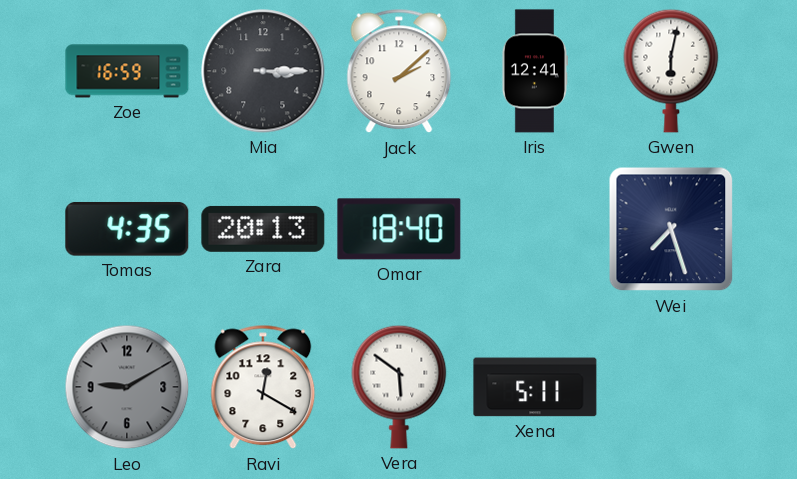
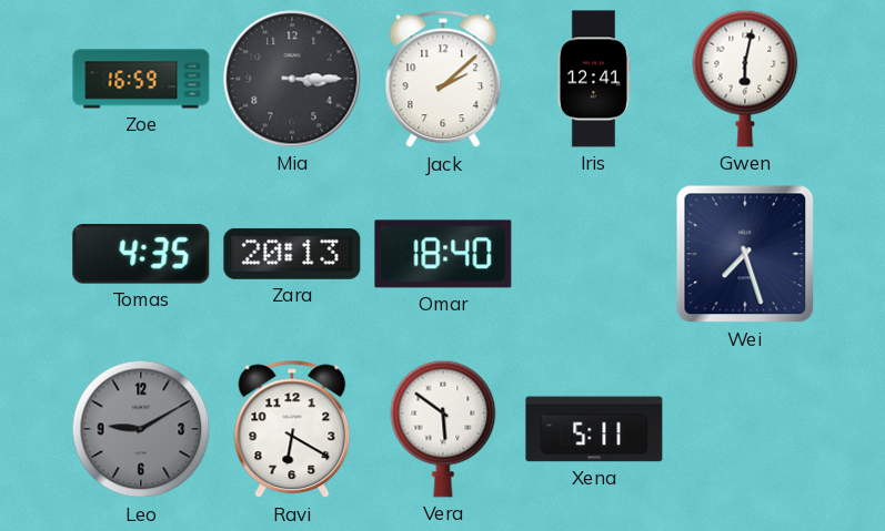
Ravi: 12:20 -> 6:20
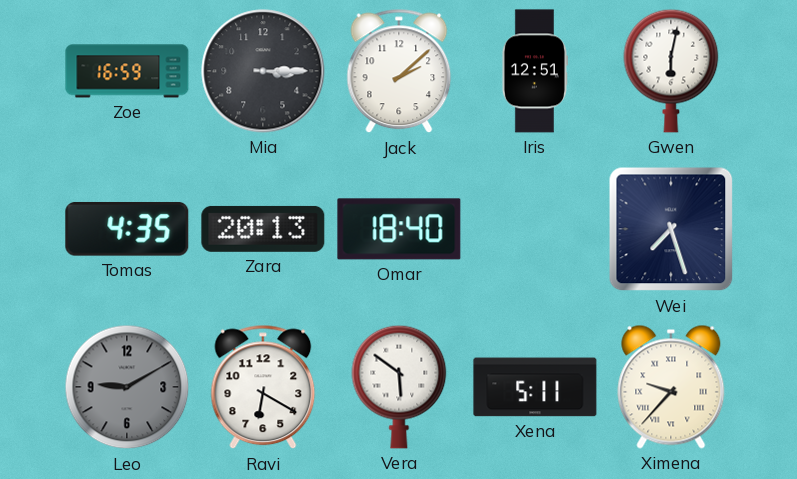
Iris: 12:41 -> 12:51
Ximena: none -> 9:37
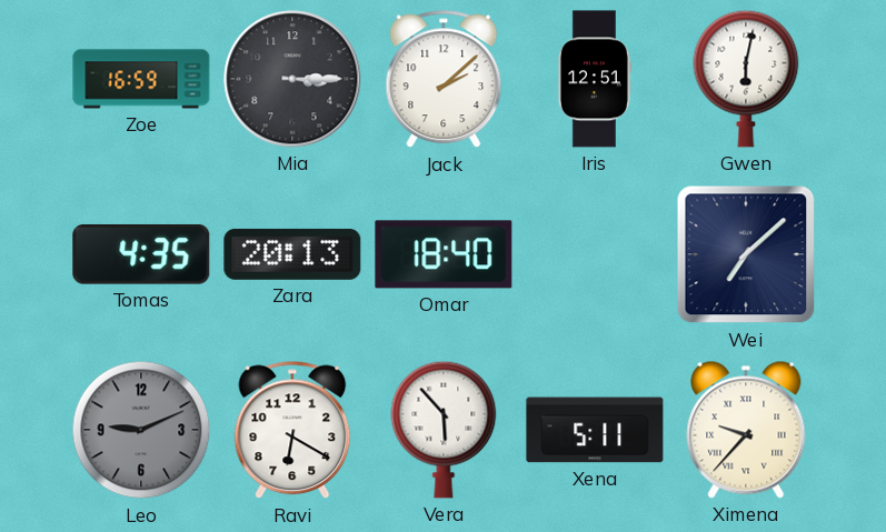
Wei: 7:27 -> 7:08
Leo: 9:10 -> 9:11
Vera: 5:51 -> 5:53
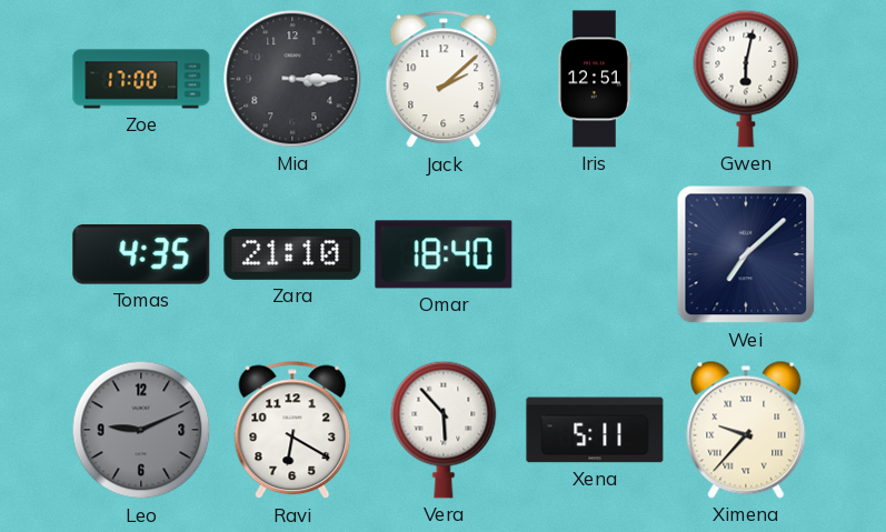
Zoe: 16:59 -> 17:00
Zara: 20:13 -> 21:10
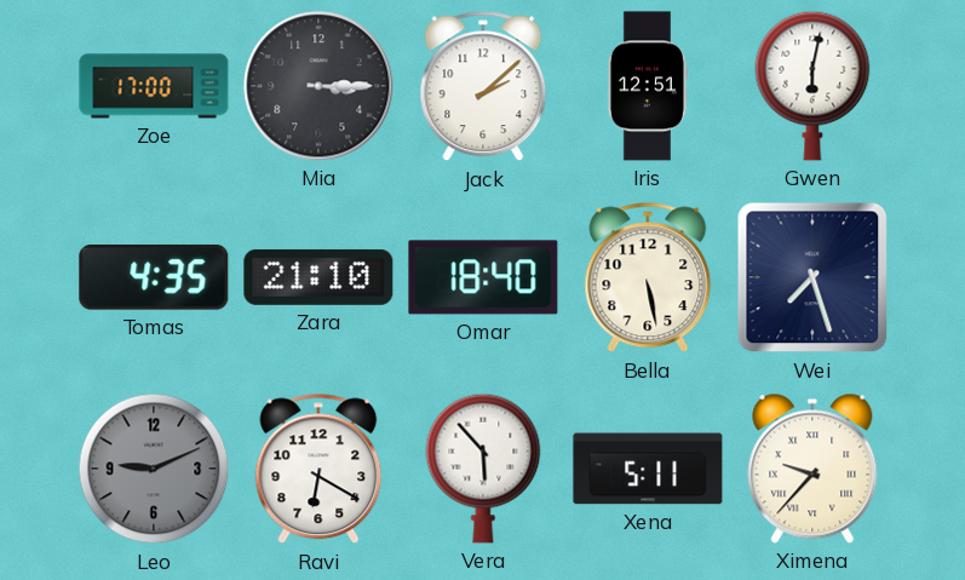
Bella: none -> 5:28
Wei: 7:08 -> 7:27
